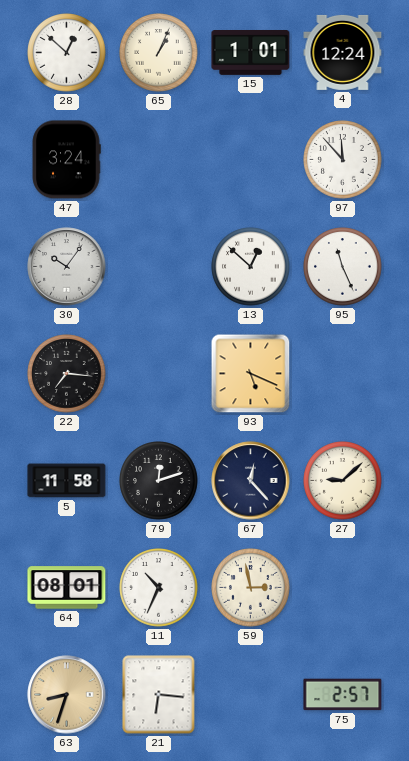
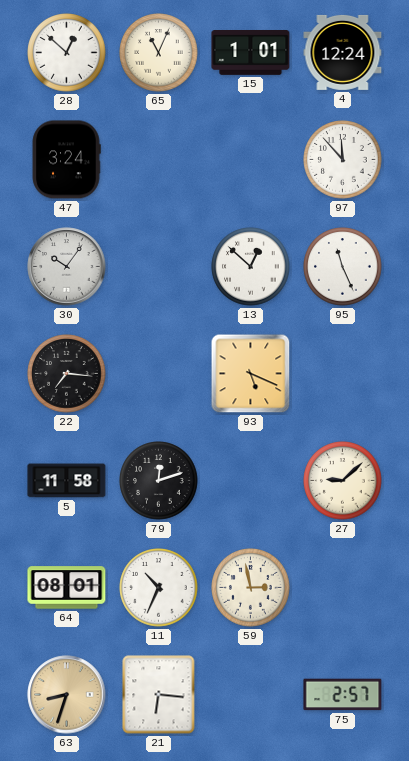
65: 1:04 -> 11:04
67: 12:23 -> none
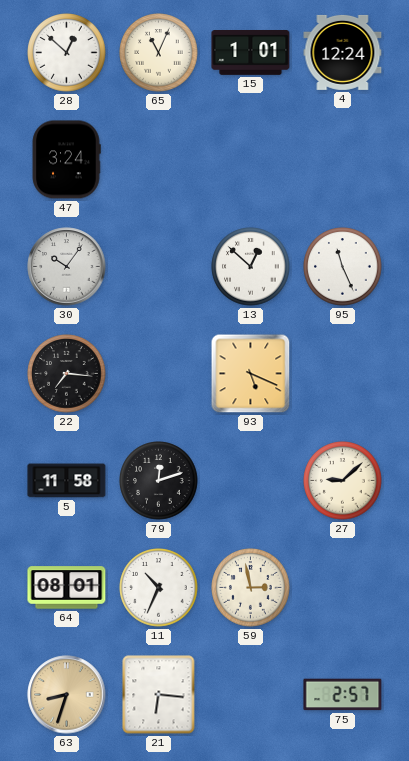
97: 11:53 -> none
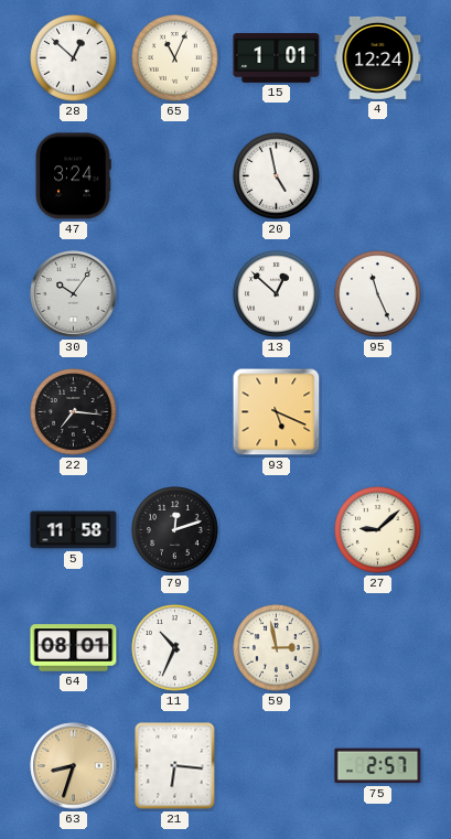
20: none -> 4:58
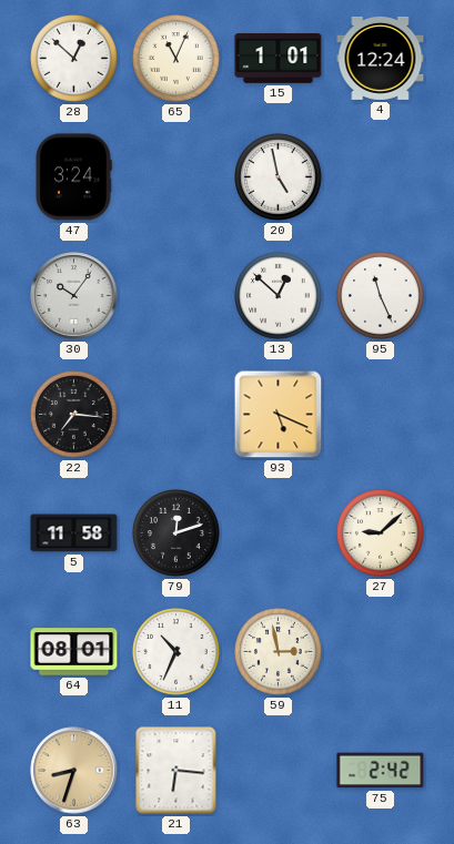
75: 2:57 -> 2:42
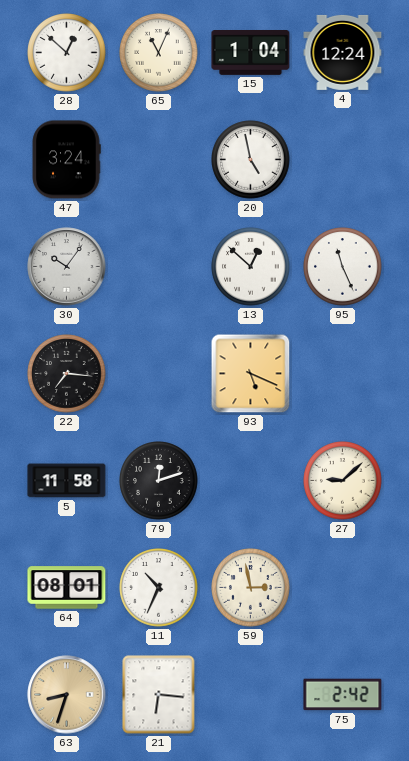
15: 1:01 -> 1:04
